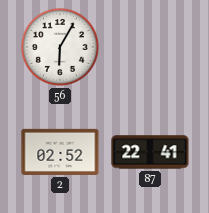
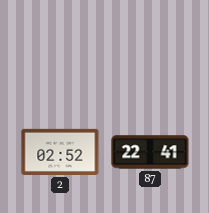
56: 6:05 -> none
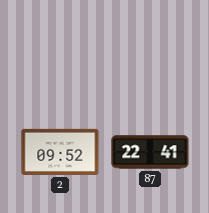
2: 02:52 -> 09:52
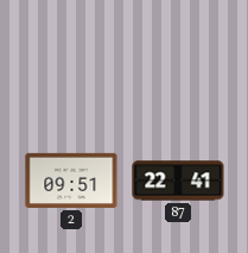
2: 09:52 -> 09:51
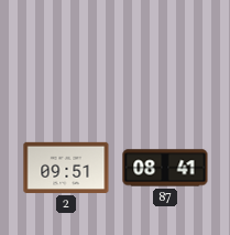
87: 22:41 -> 08:41
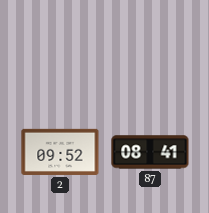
2: 09:51 -> 09:52
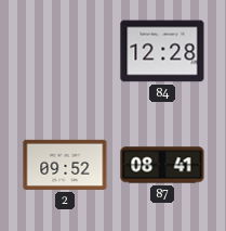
84: none -> 12:28
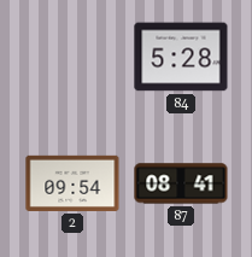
84: 12:28 -> 5:28
2: 09:52 -> 09:54
